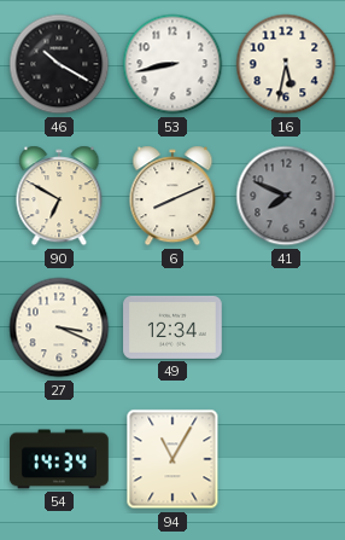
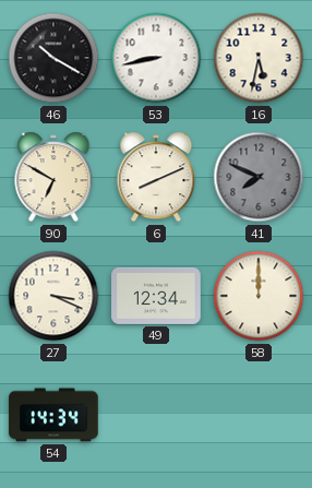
58: none -> 12:00
94: 11:05 -> none
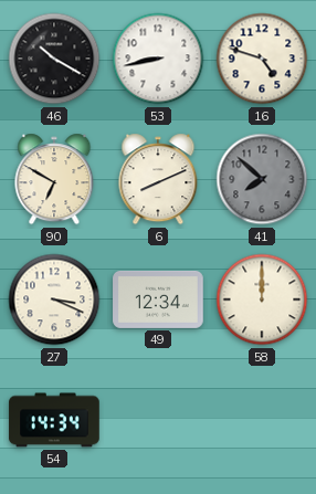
16: 5:32 -> 4:48
41: 7:49 -> 7:52
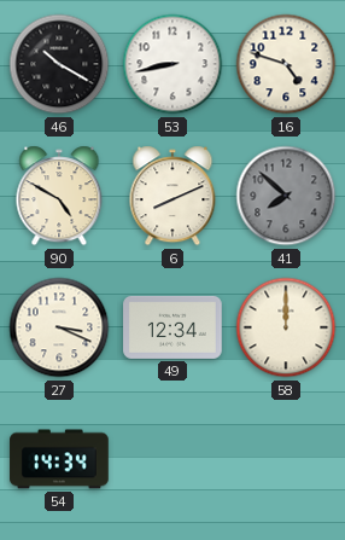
90: 6:50 -> 4:50
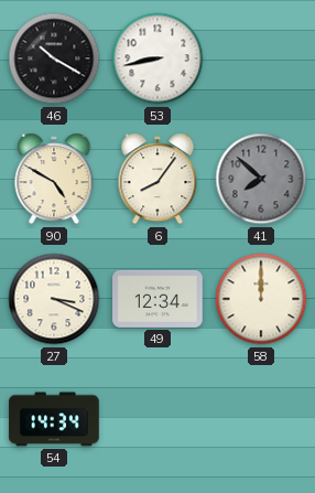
16: 4:48 -> none
6: 8:11 -> 8:06
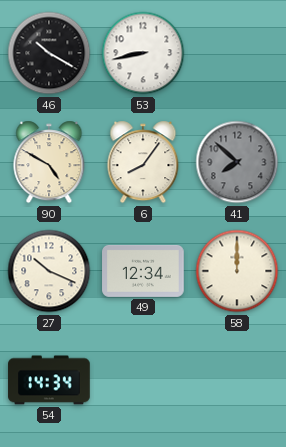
27: 3:19 -> 10:19
